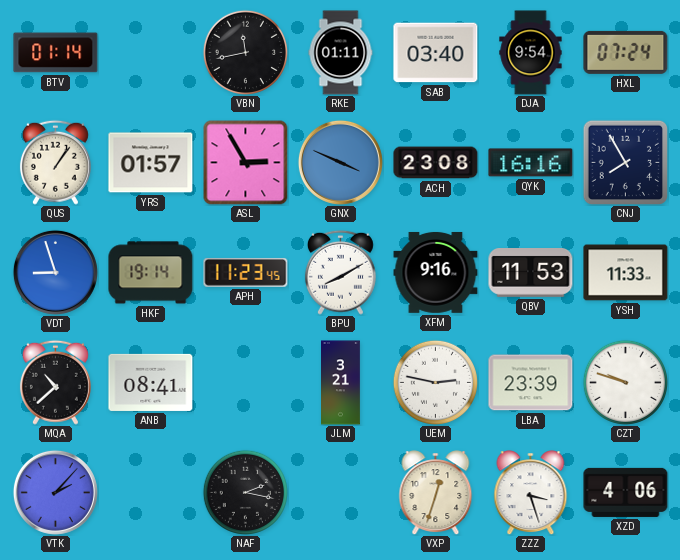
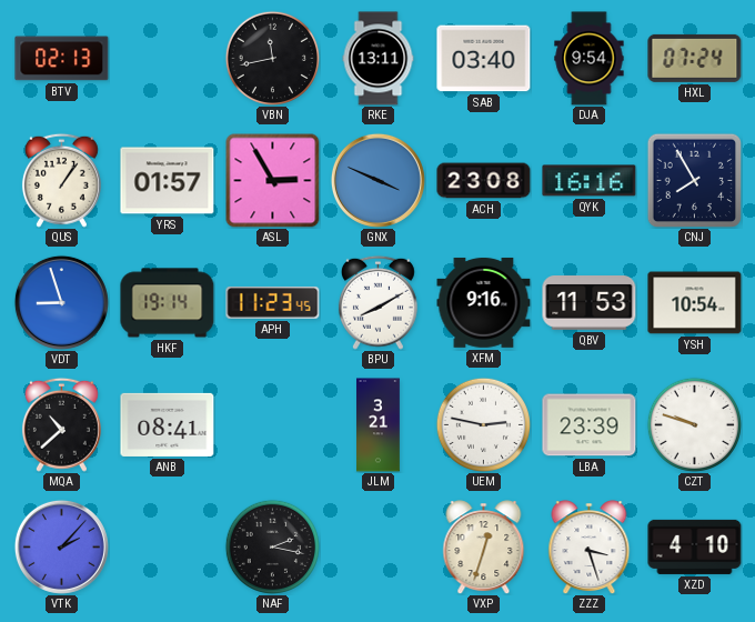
BTV: 01:14 -> 02:13
RKE: 01:11 -> 13:11
YSH: 11:33 -> 10:54
XZD: 4:06 -> 4:10
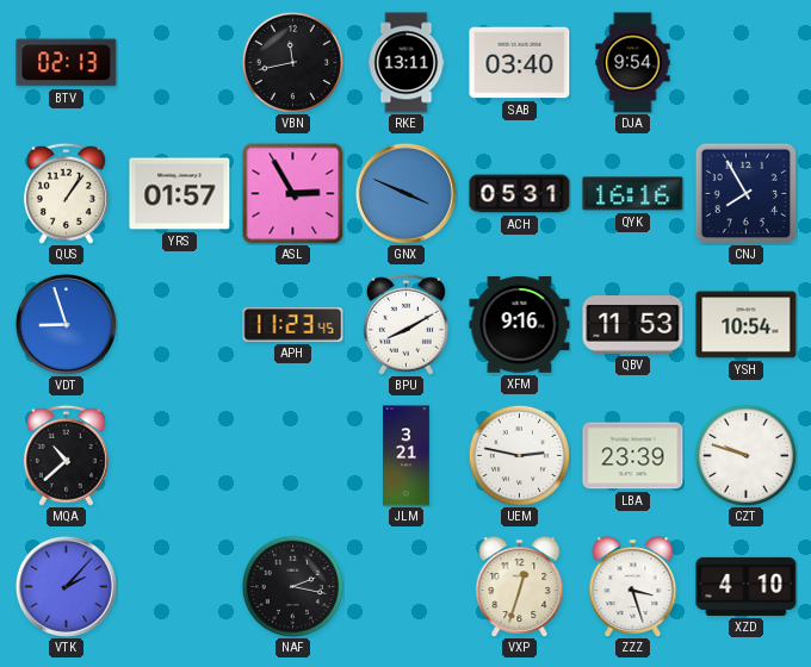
HXL: 07:24 -> none
ACH: 23:08 -> 05:31
HKF: 19:14 -> none
ANB: 08:41 -> none
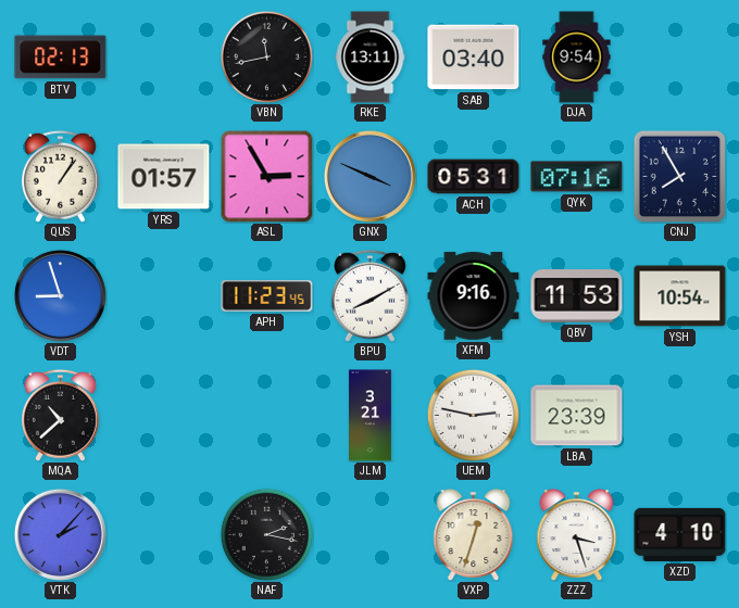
QYK: 16:16 -> 07:16
CZT: 9:48 -> none
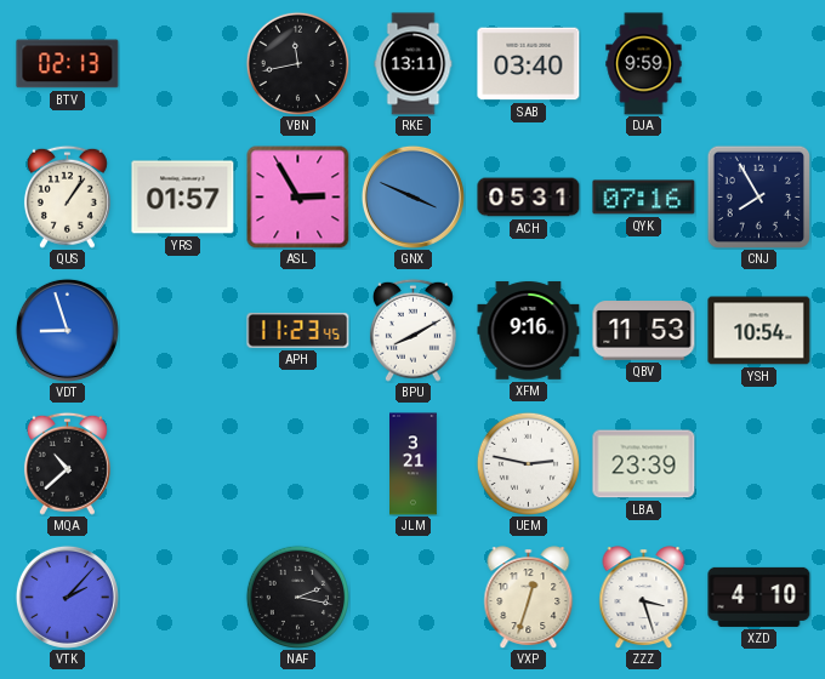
DJA: 9:54 -> 9:59
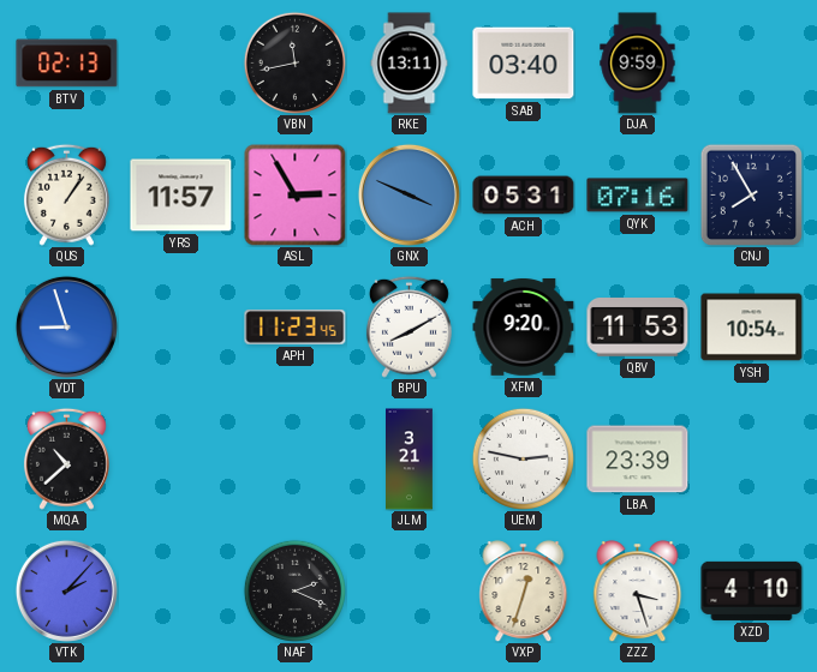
YRS: 01:57 -> 11:57
XFM: 9:16 -> 9:20
NAF: 2:17 -> 2:19
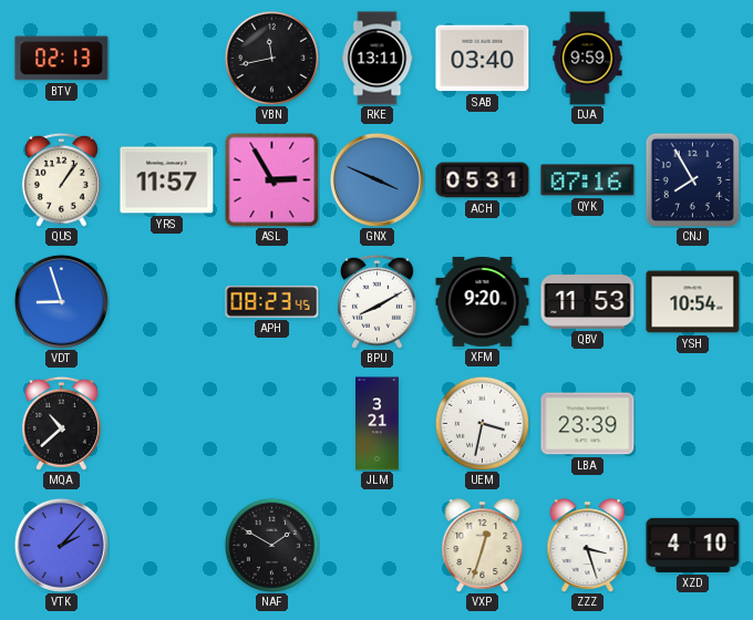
APH: 11:23 -> 08:23
UEM: 2:47 -> 3:32
NAF: 2:19 -> 1:50
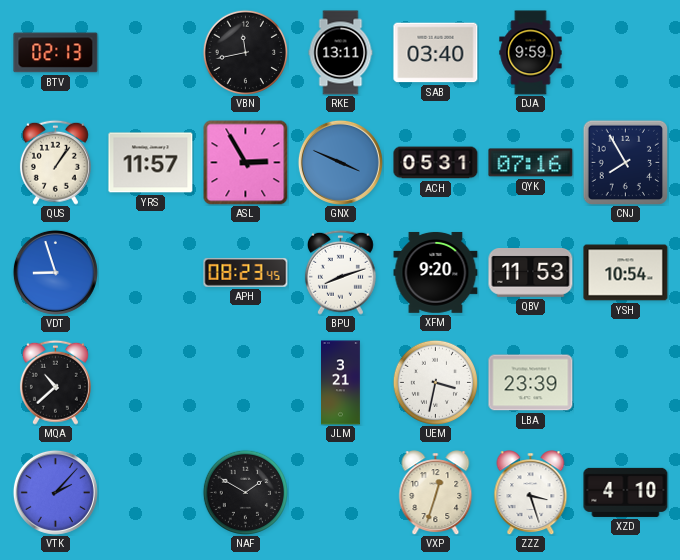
BPU: 8:10 -> 8:12
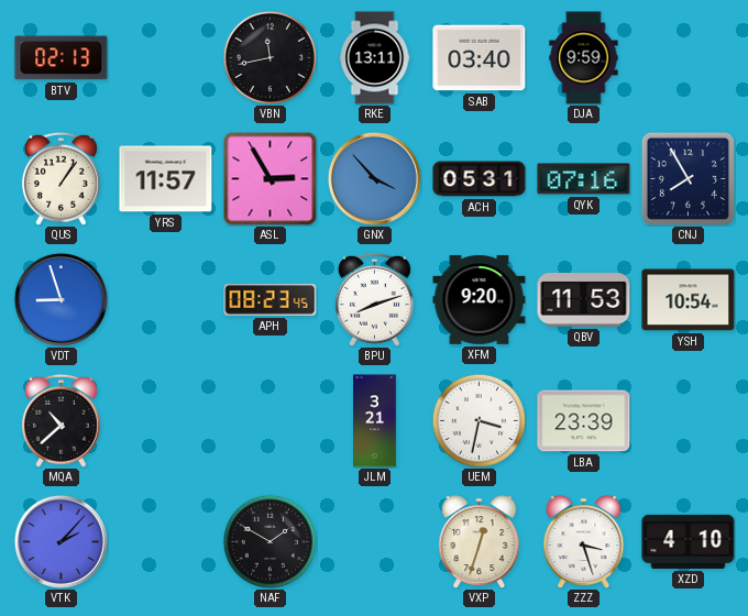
GNX: 3:49 -> 3:53
